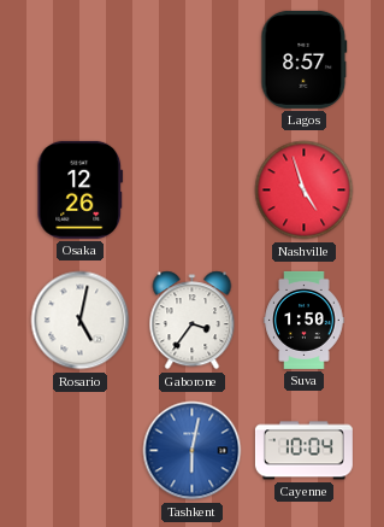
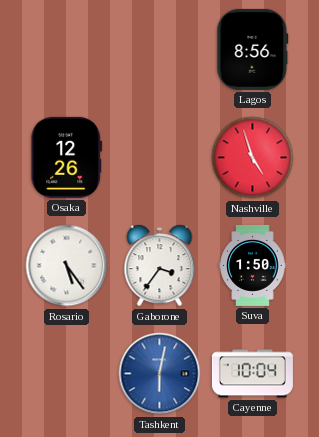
Lagos: 8:57 -> 8:56
Rosario: 5:02 -> 5:24
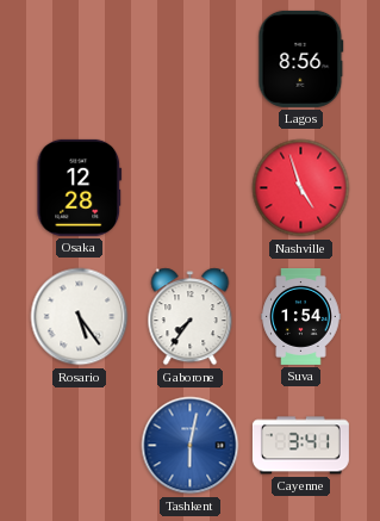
Osaka: 12:26 -> 12:28
Gaborone: 3:36 -> 7:36
Suva: 1:50 -> 1:54
Cayenne: 10:04 -> 3:41
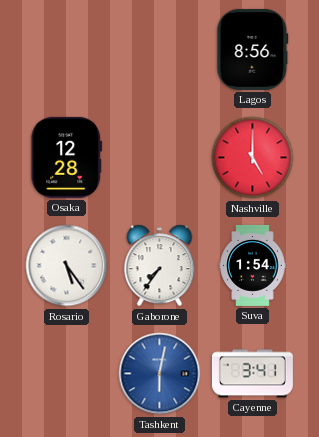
Nashville: 4:57 -> 5:00
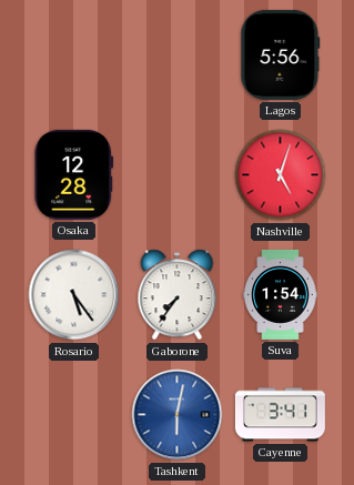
Lagos: 8:56 -> 5:56
Nashville: 5:00 -> 5:03
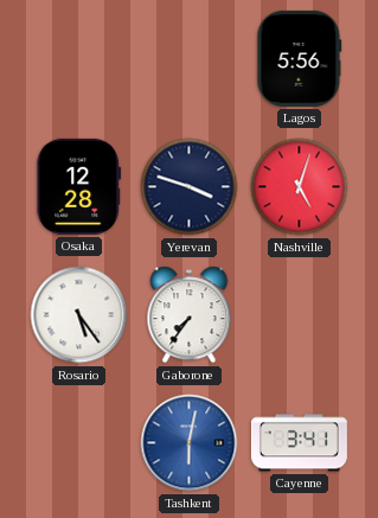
Yerevan: none -> 3:48
Suva: 1:54 -> none
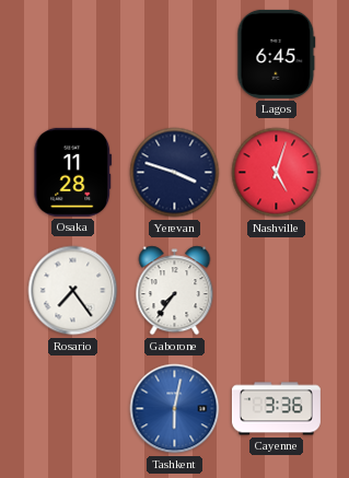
Lagos: 5:56 -> 6:45
Osaka: 12:28 -> 11:28
Rosario: 5:24 -> 7:24
Cayenne: 3:41 -> 3:36
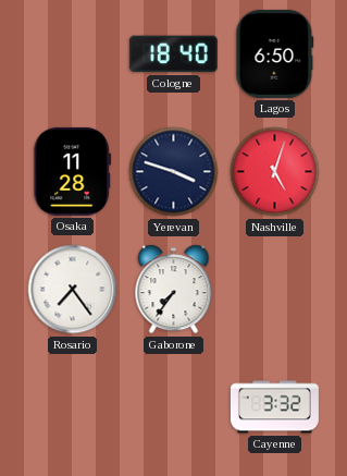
Cologne: none -> 18:40
Lagos: 6:45 -> 6:50
Tashkent: 6:02 -> none
Cayenne: 3:36 -> 3:32
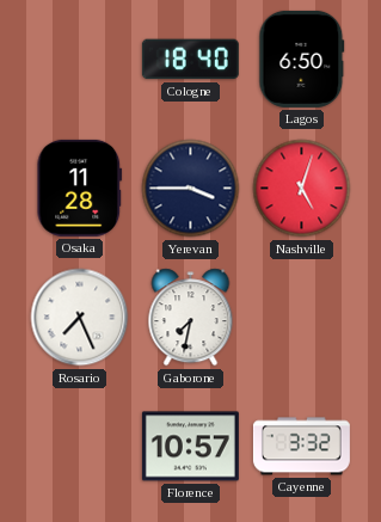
Yerevan: 3:48 -> 3:45
Rosario: 7:24 -> 7:26
Gaborone: 7:36 -> 7:32
Florence: none -> 10:57
